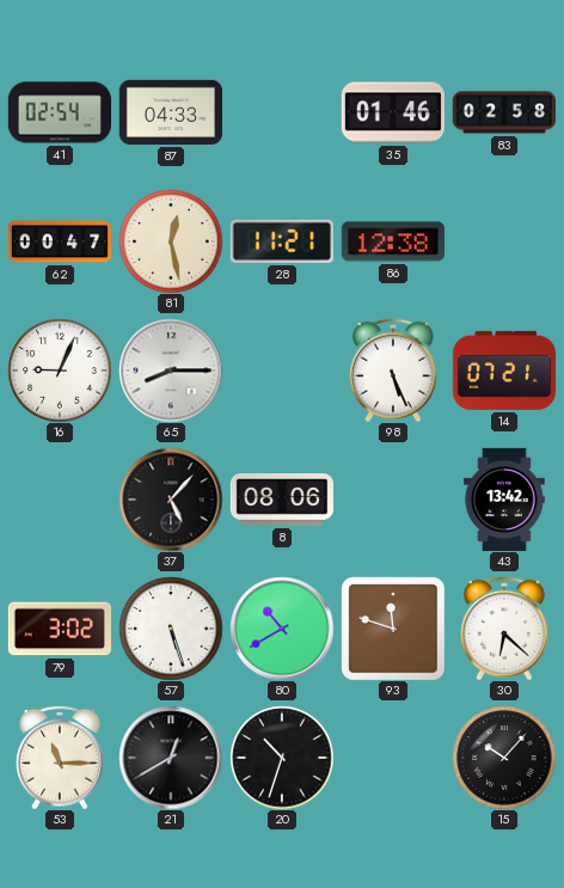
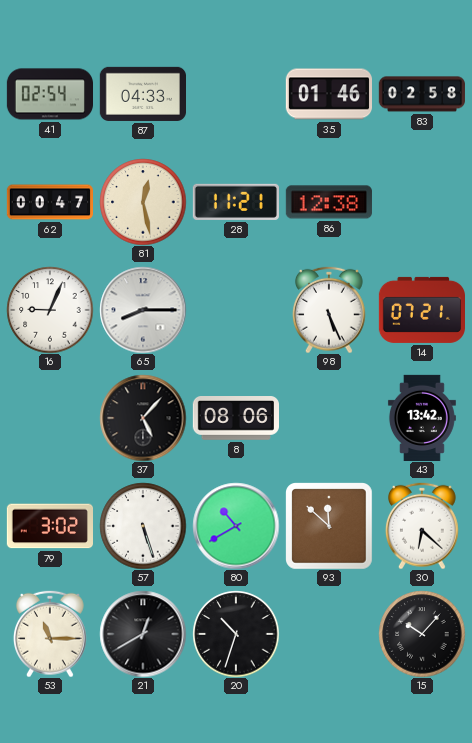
93: 11:48 -> 11:52
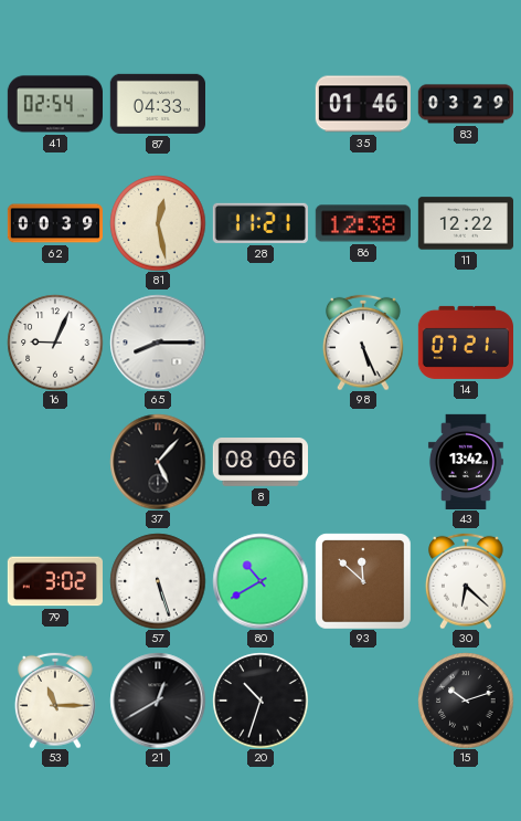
83: 02:58 -> 03:29
62: 00:47 -> 00:39
11: none -> 12:22
15: 10:07 -> 10:12
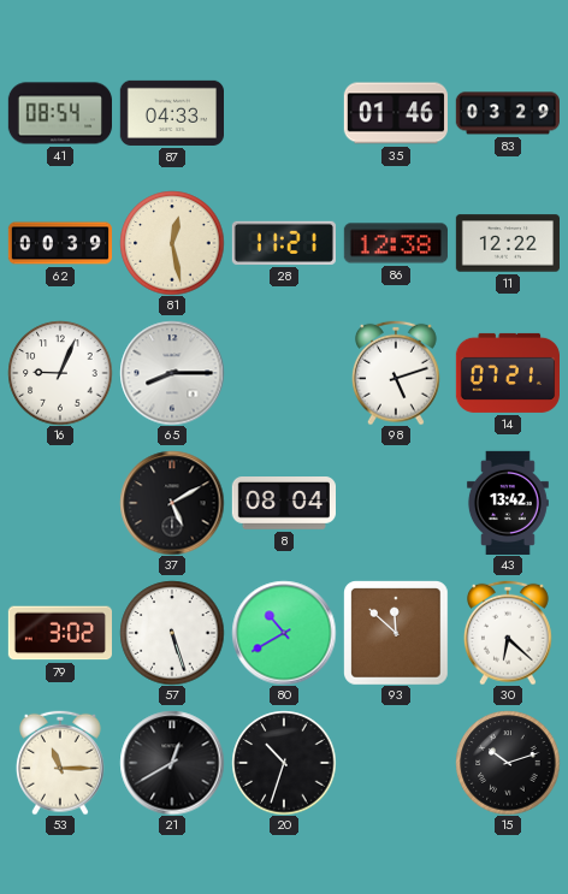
41: 02:54 -> 08:54
98: 5:26 -> 5:12
37: 5:07 -> 5:10
8: 08:06 -> 08:04
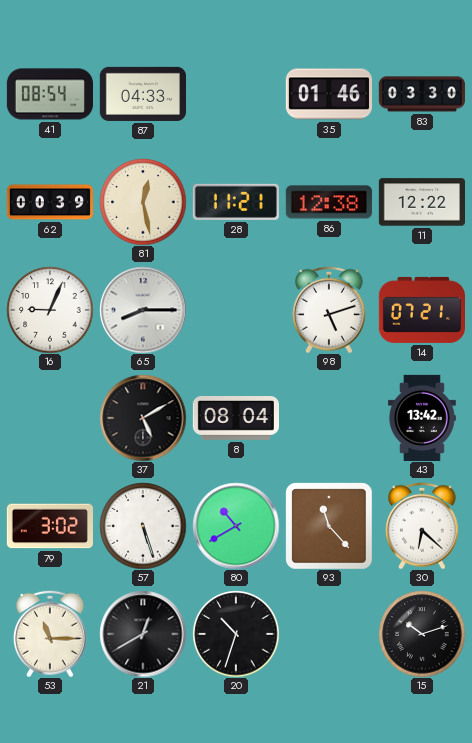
83: 03:29 -> 03:30
93: 11:52 -> 11:23
